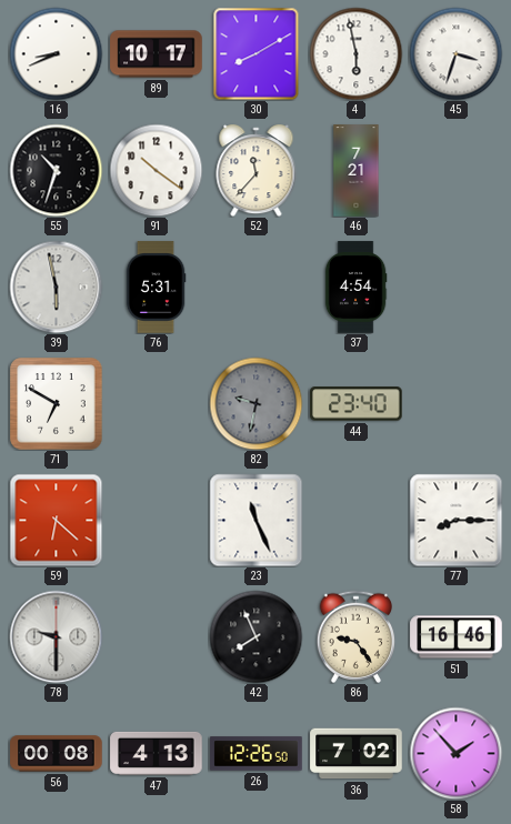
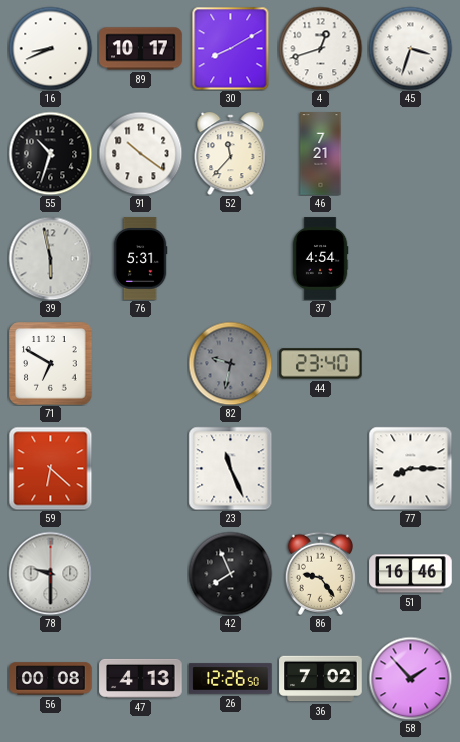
4: 5:58 -> 12:42
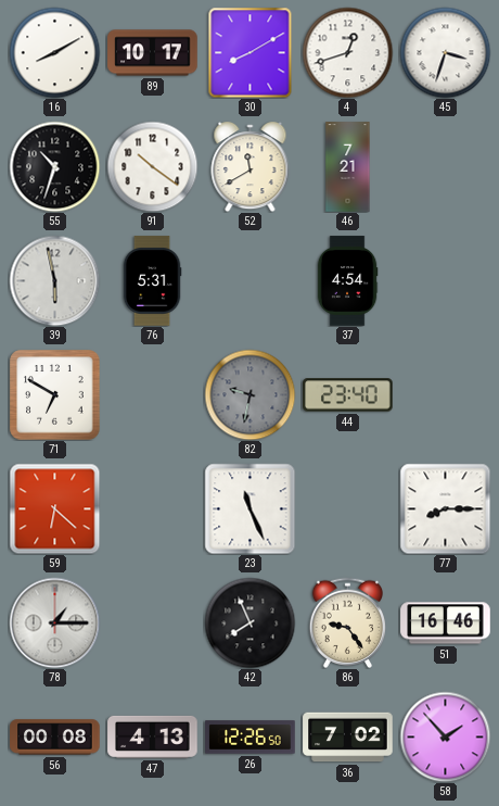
16: 8:41 -> 8:10
52: 11:37 -> 11:40
78: 9:30 -> 1:15
